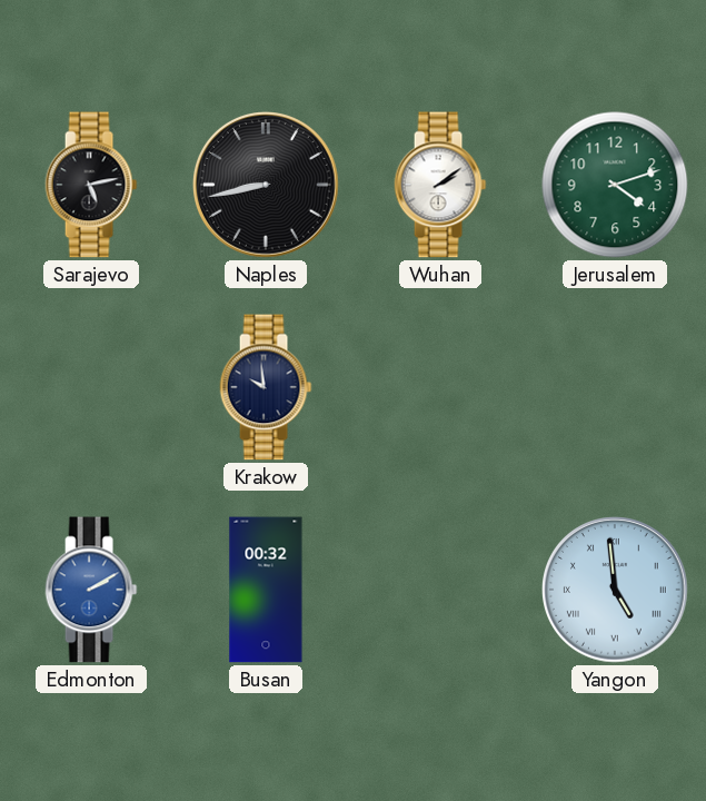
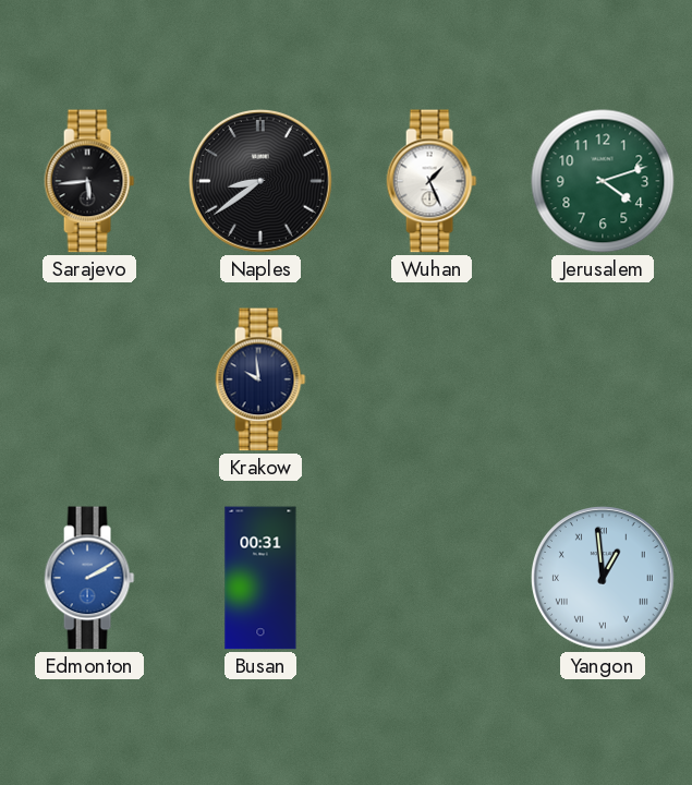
Sarajevo: 5:13 -> 5:44
Naples: 8:43 -> 8:39
Wuhan: 2:09 -> 1:26
Busan: 00:32 -> 00:31
Yangon: 4:59 -> 12:59
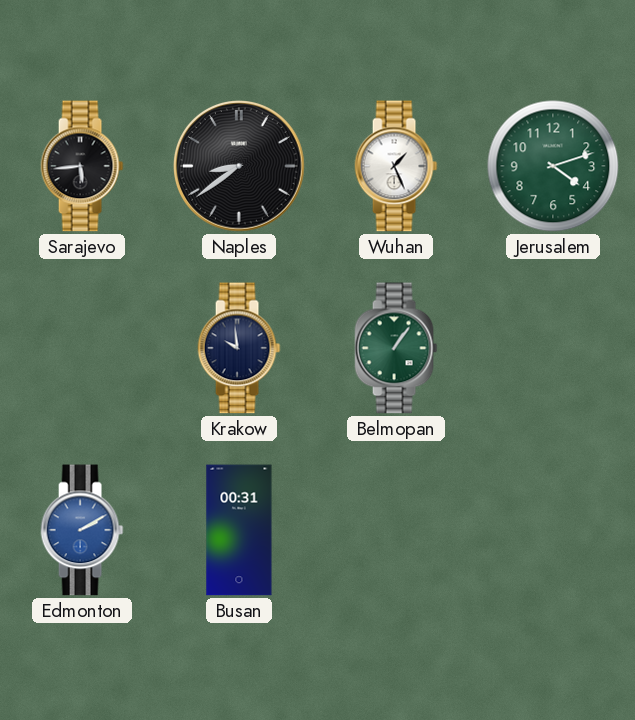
Belmopan: none -> 1:06
Yangon: 12:59 -> none
